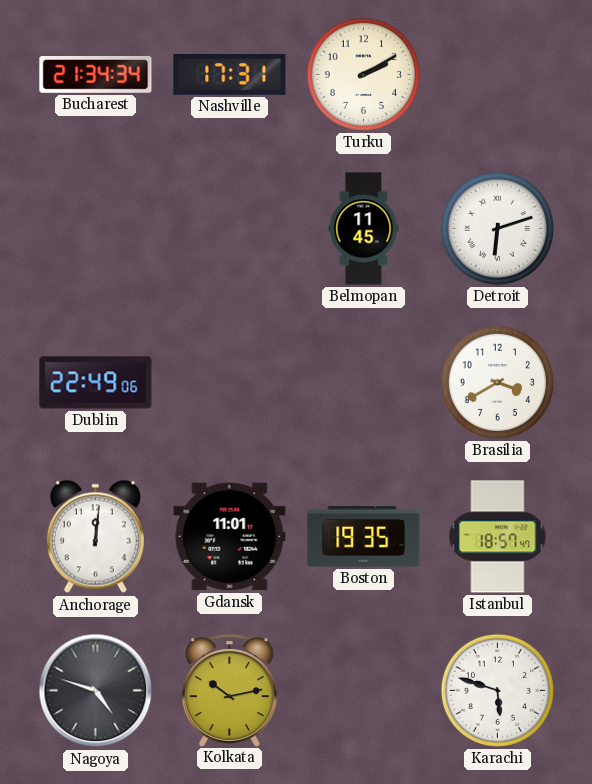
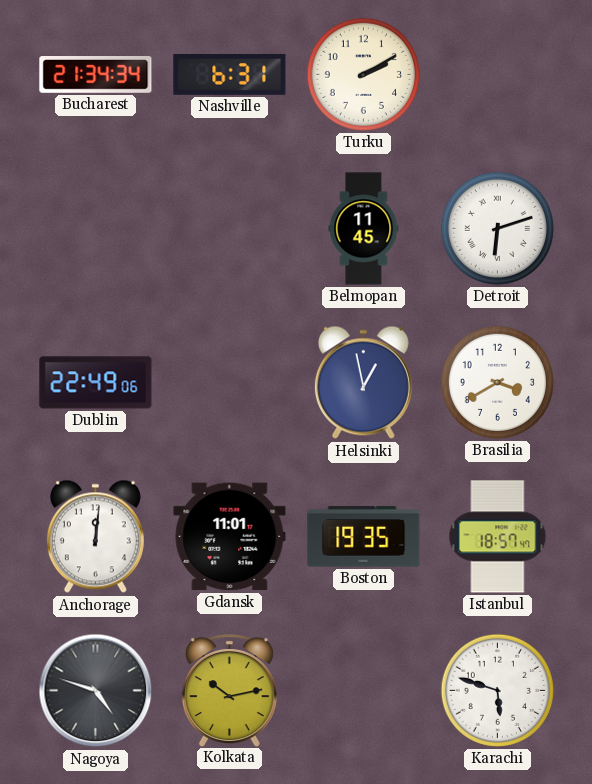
Nashville: 17:31 -> 6:31
Helsinki: none -> 12:58
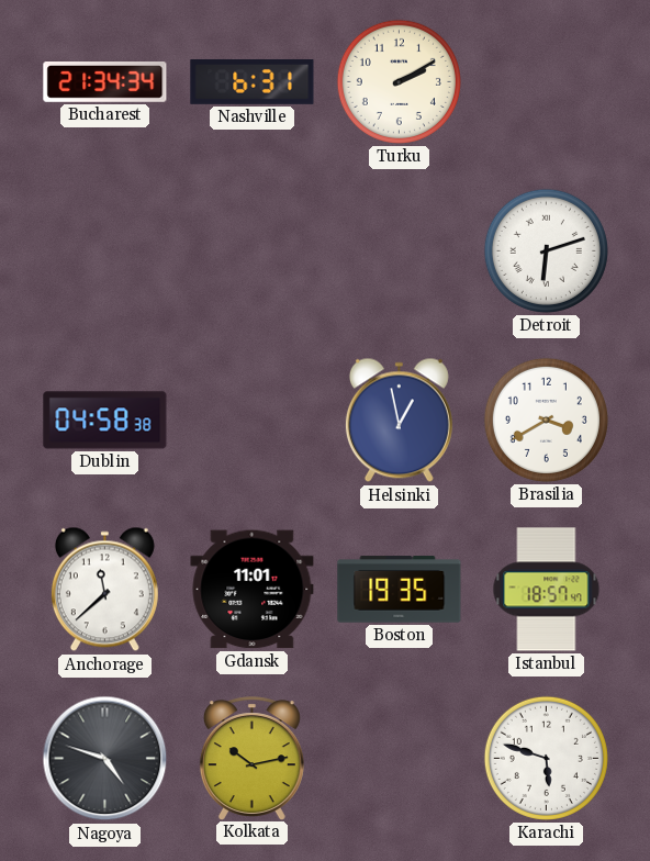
Belmopan: 11:45 -> none
Dublin: 22:49 -> 04:58
Anchorage: 12:01 -> 11:38
